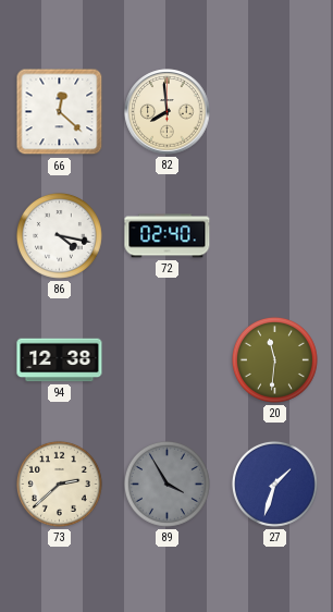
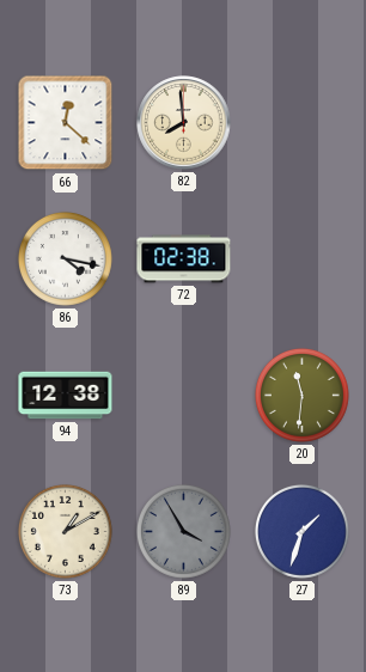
72: 02:40 -> 02:38
73: 2:38 -> 1:10
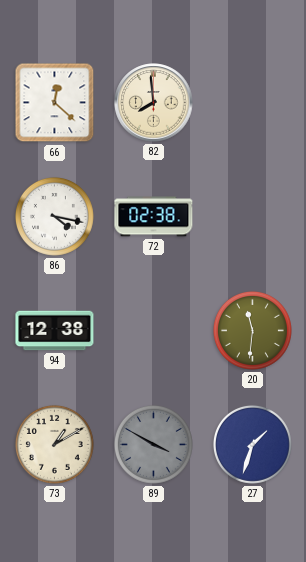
89: 3:55 -> 3:50
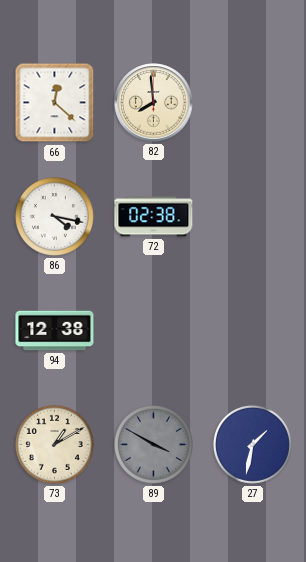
20: 11:31 -> none
27: 1:33 -> 1:32
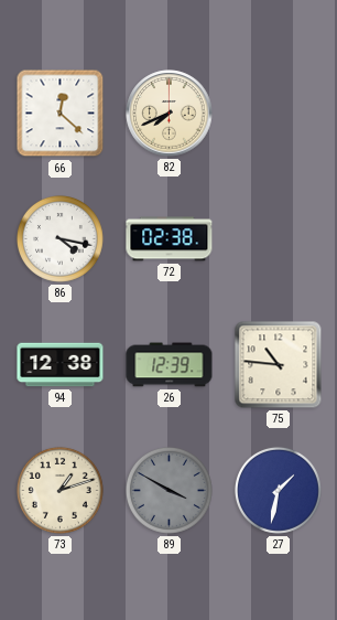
82: 7:59 -> 7:41
26: none -> 12:39
75: none -> 10:46
73: 1:10 -> 1:12
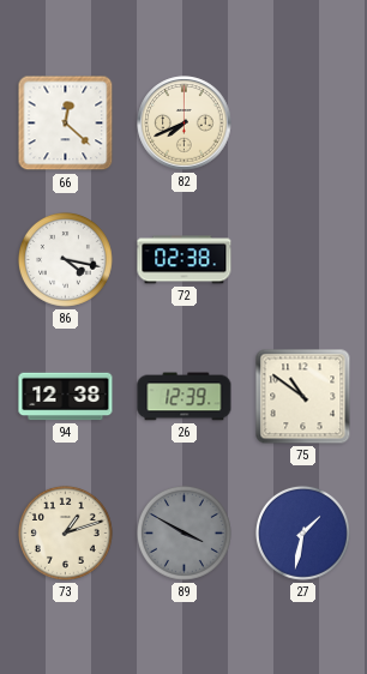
75: 10:46 -> 10:51
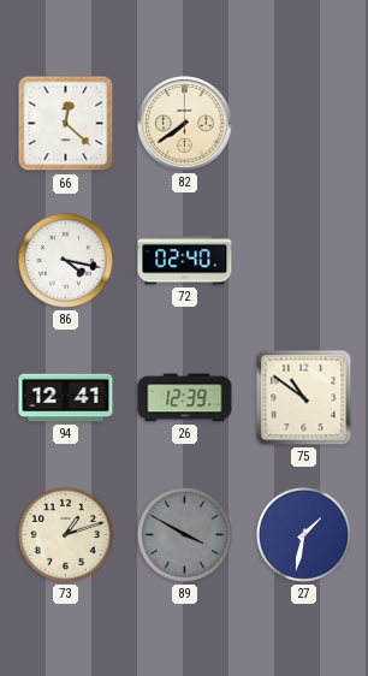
82: 7:41 -> 7:39
72: 02:38 -> 02:40
94: 12:38 -> 12:41
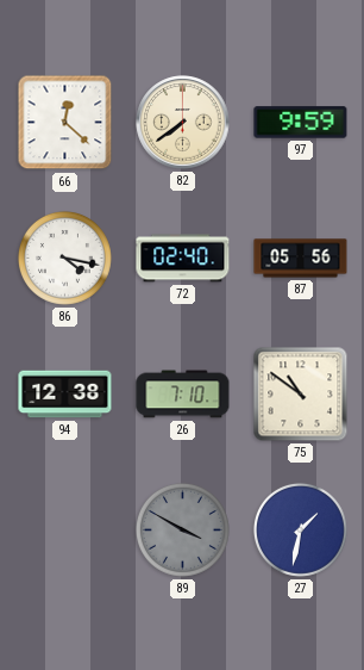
97: none -> 9:59
87: none -> 05:56
94: 12:41 -> 12:38
26: 12:39 -> 7:10
73: 1:12 -> none
